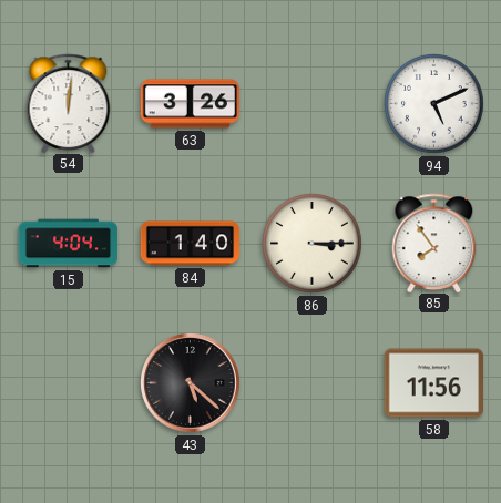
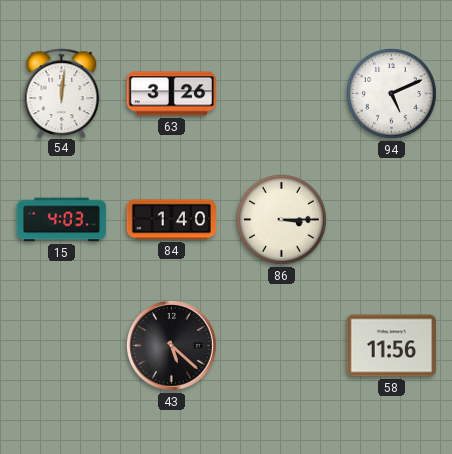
15: 4:04 -> 4:03
85: 7:54 -> none
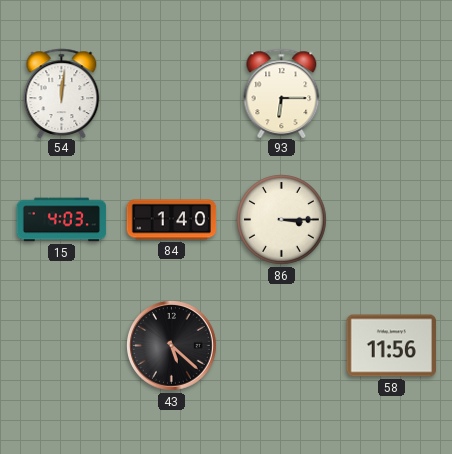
63: 3:26 -> none
93: none -> 6:15
94: 5:11 -> none
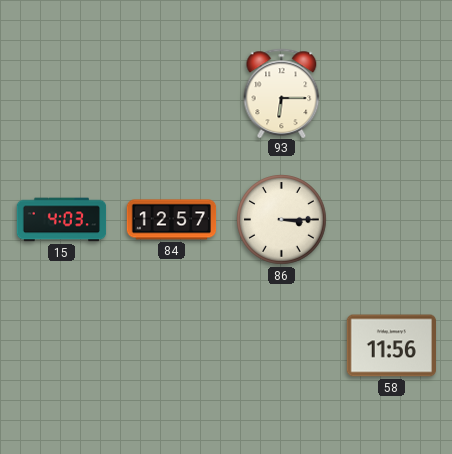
54: 12:01 -> none
84: 1:40 -> 12:57
43: 5:22 -> none
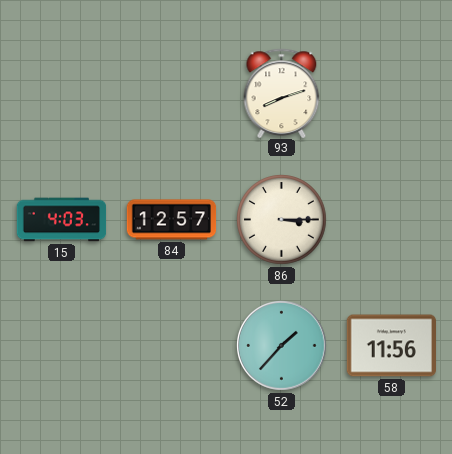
93: 6:15 -> 8:12
52: none -> 1:37
